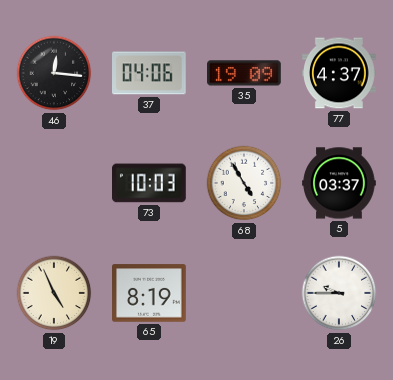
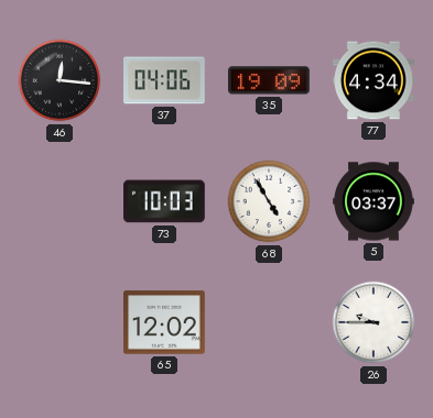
77: 4:37 -> 4:34
19: 4:56 -> none
65: 8:19 -> 12:02
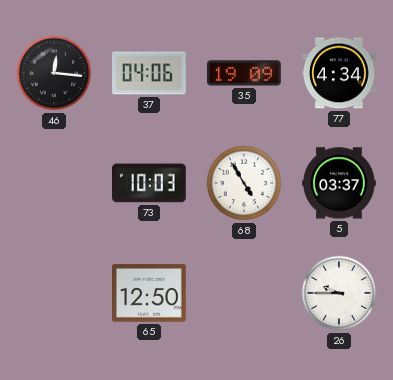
65: 12:02 -> 12:50
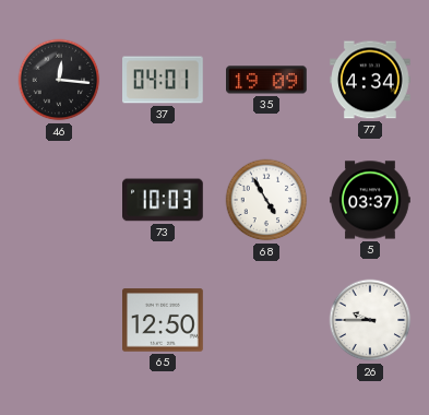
37: 04:06 -> 04:01
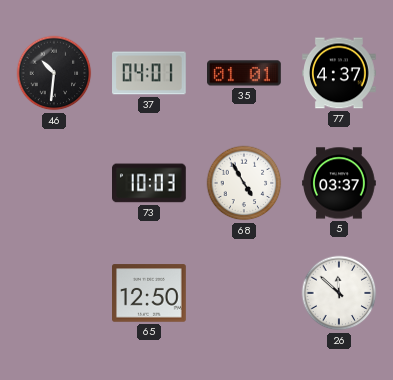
46: 12:16 -> 10:31
35: 19:09 -> 01:01
77: 4:34 -> 4:37
26: 9:45 -> 11:52
